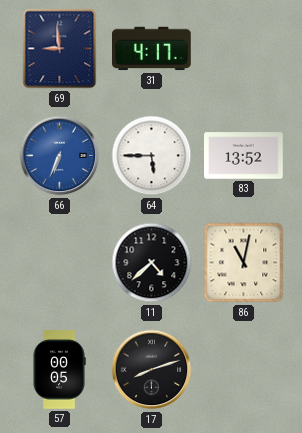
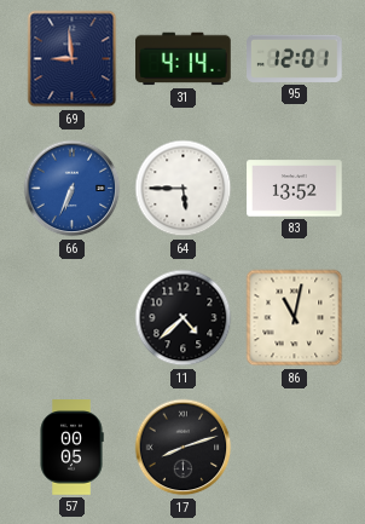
31: 4:17 -> 4:14
95: none -> 12:01
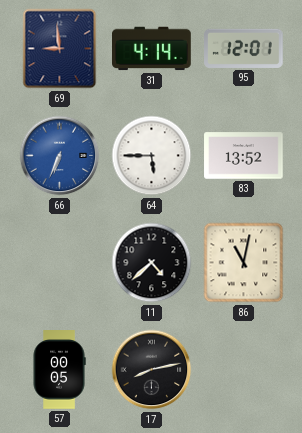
17: 8:12 -> 8:13
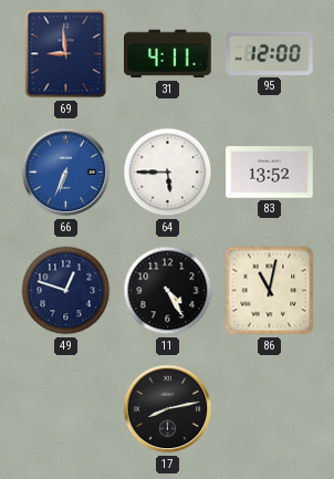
31: 4:14 -> 4:11
95: 12:01 -> 12:00
49: none -> 12:48
11: 4:38 -> 4:25
57: 00:05 -> none
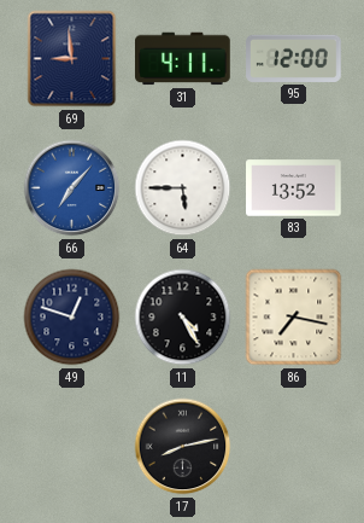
66: 6:34 -> 7:07
86: 11:02 -> 7:17
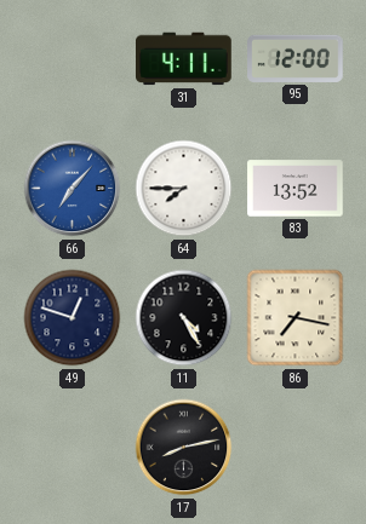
69: 8:59 -> none
64: 5:45 -> 7:45
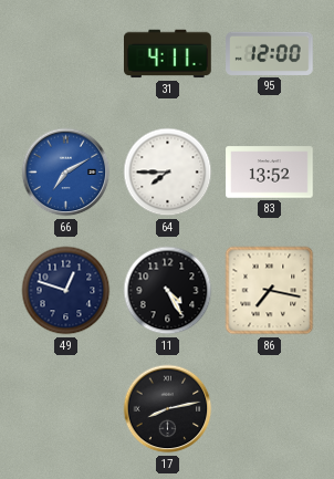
66: 7:07 -> 7:10
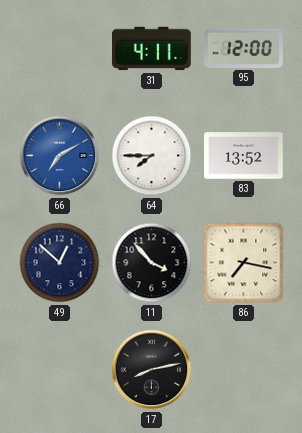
49: 12:48 -> 12:52
11: 4:25 -> 3:53
